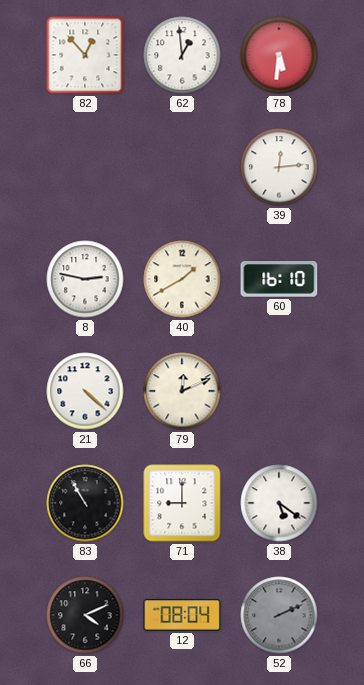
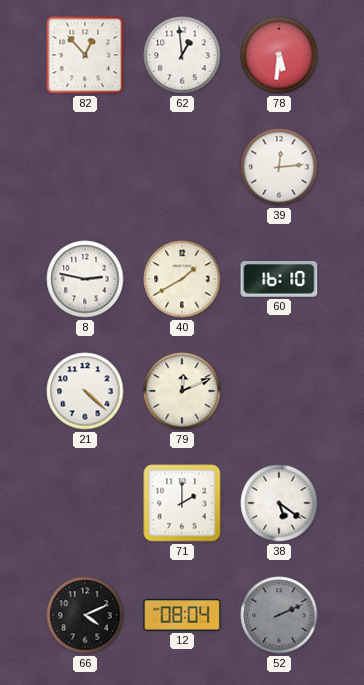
83: 10:55 -> none
71: 9:00 -> 2:00
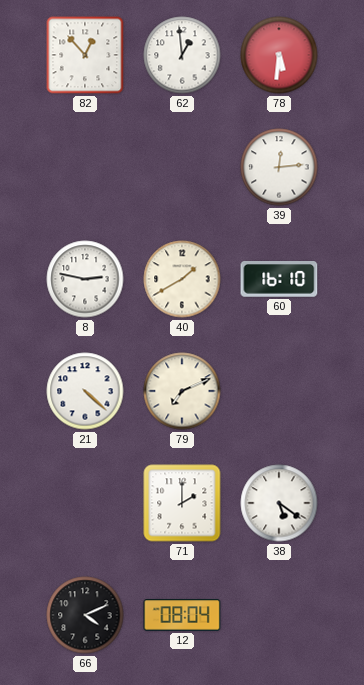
79: 12:11 -> 7:11
52: 2:11 -> none
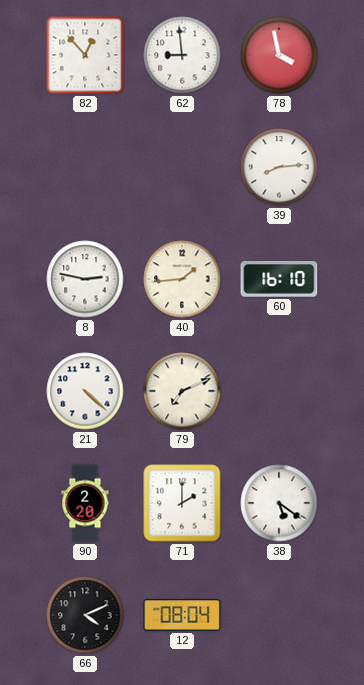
62: 12:59 -> 8:59
78: 5:31 -> 3:58
39: 12:14 -> 8:14
40: 1:40 -> 1:44
90: none -> 2:20
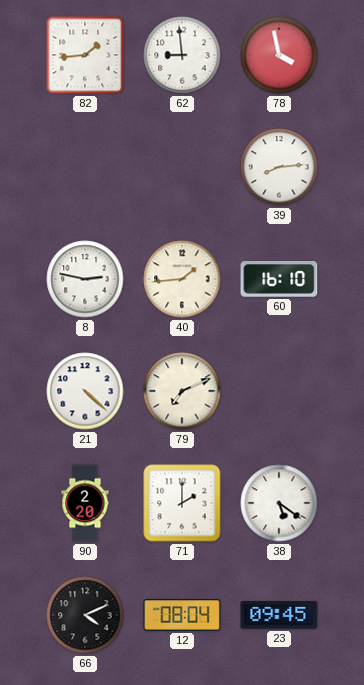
82: 12:53 -> 1:44
23: none -> 09:45
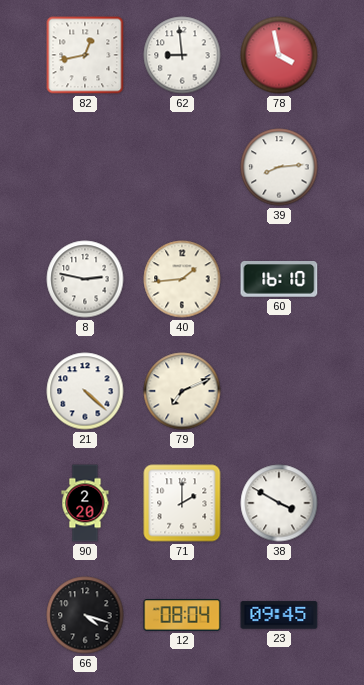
82: 1:44 -> 12:43
38: 5:21 -> 3:50
66: 4:11 -> 4:18
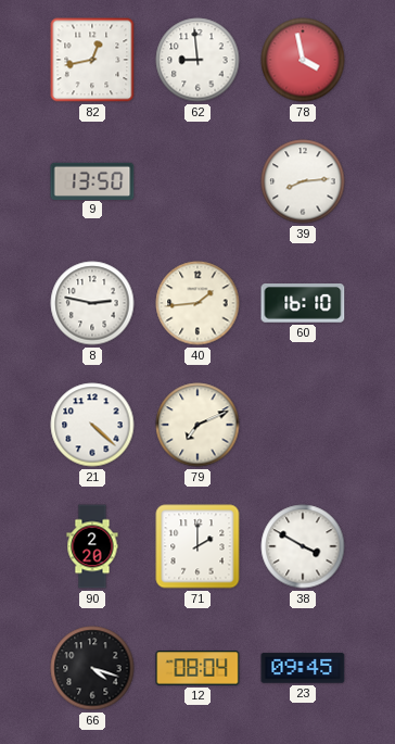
9: none -> 13:50
